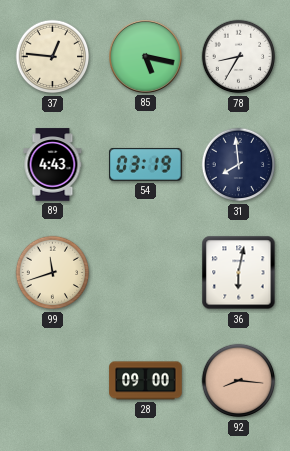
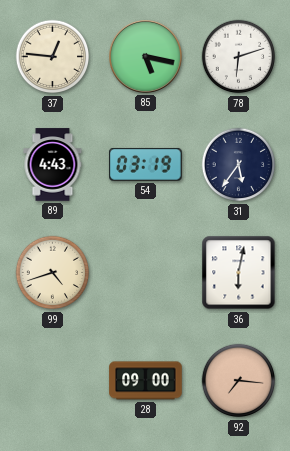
78: 8:35 -> 6:12
31: 7:59 -> 5:36
99: 11:42 -> 4:42
92: 8:16 -> 7:16
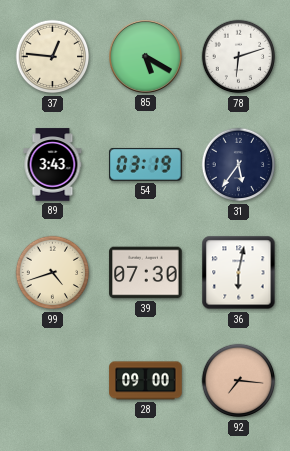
85: 5:17 -> 5:20
89: 4:43 -> 3:43
39: none -> 07:30
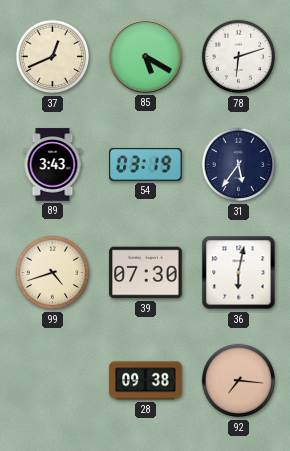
37: 12:46 -> 12:41
28: 09:00 -> 09:38
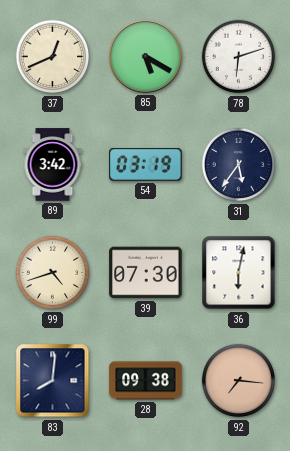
89: 3:43 -> 3:42
83: none -> 8:01
